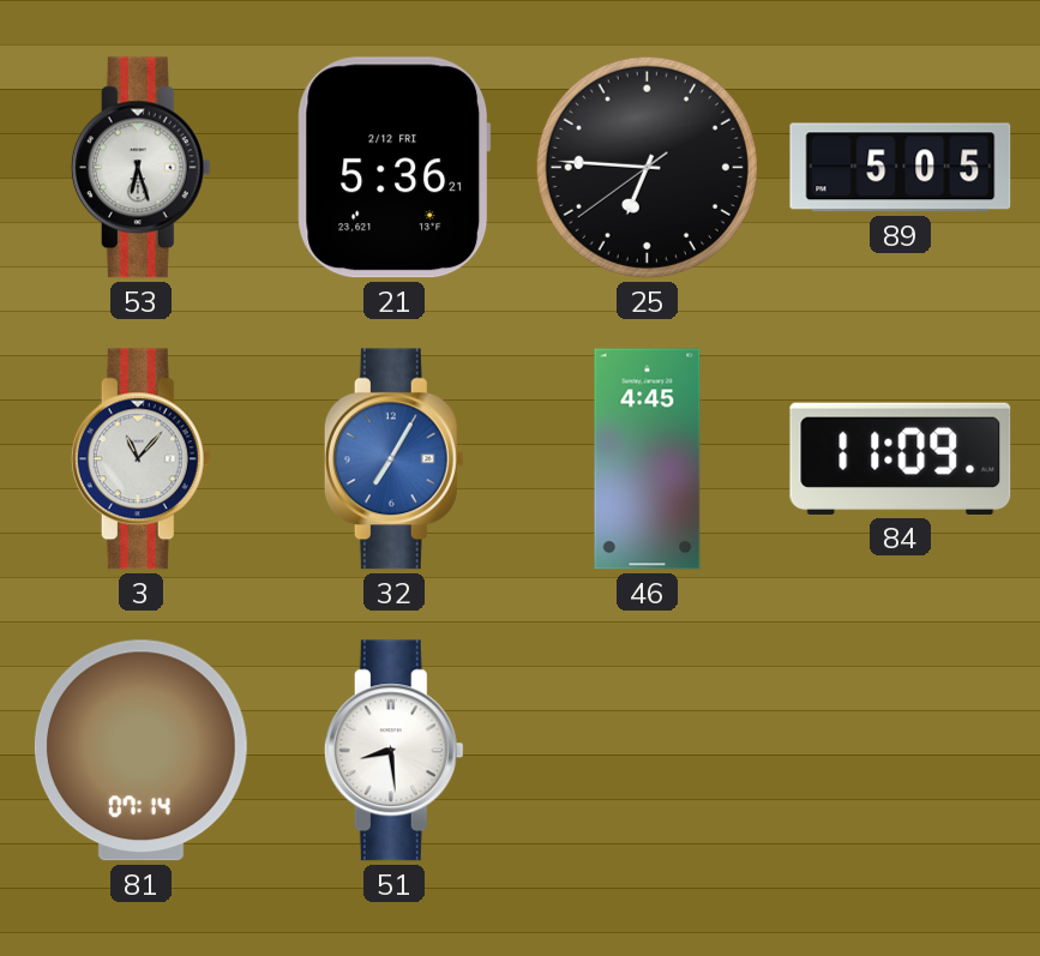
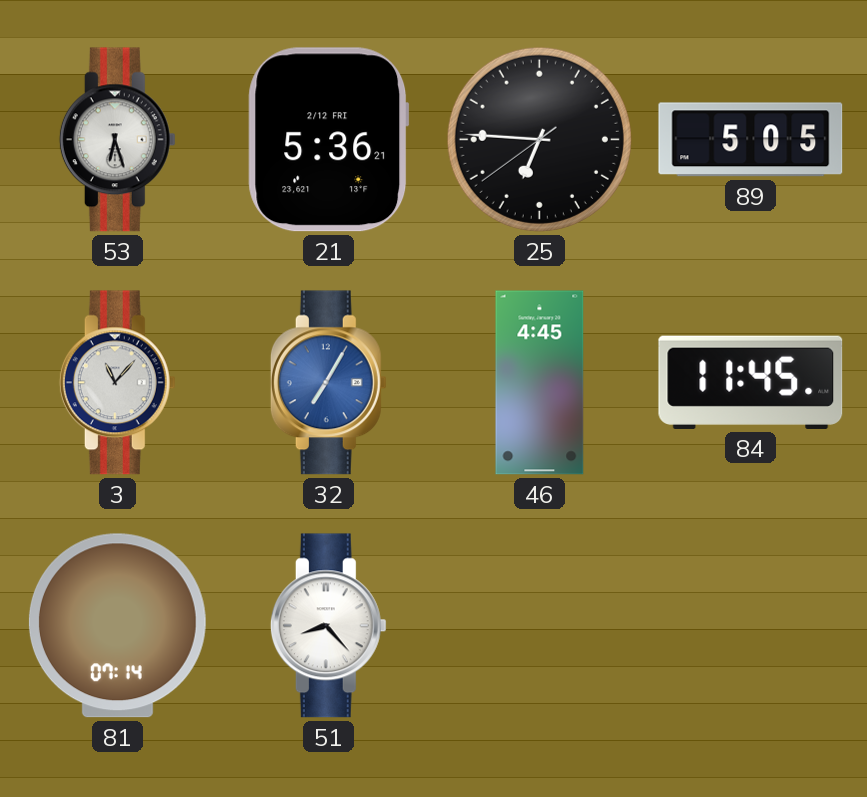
84: 11:09 -> 11:45
51: 8:29 -> 8:23
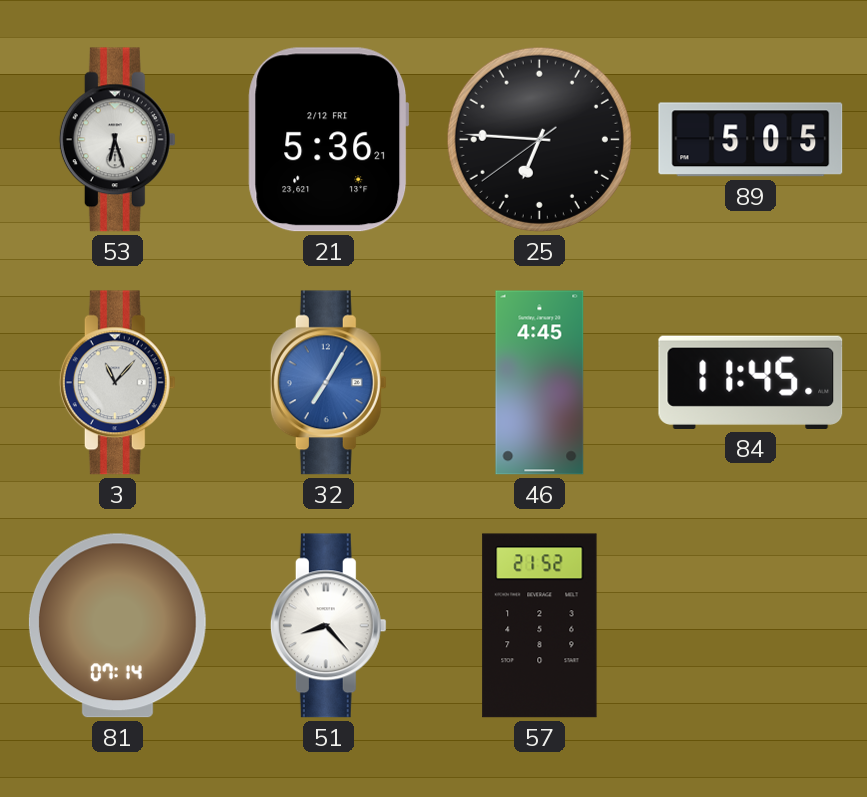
57: none -> 21:52
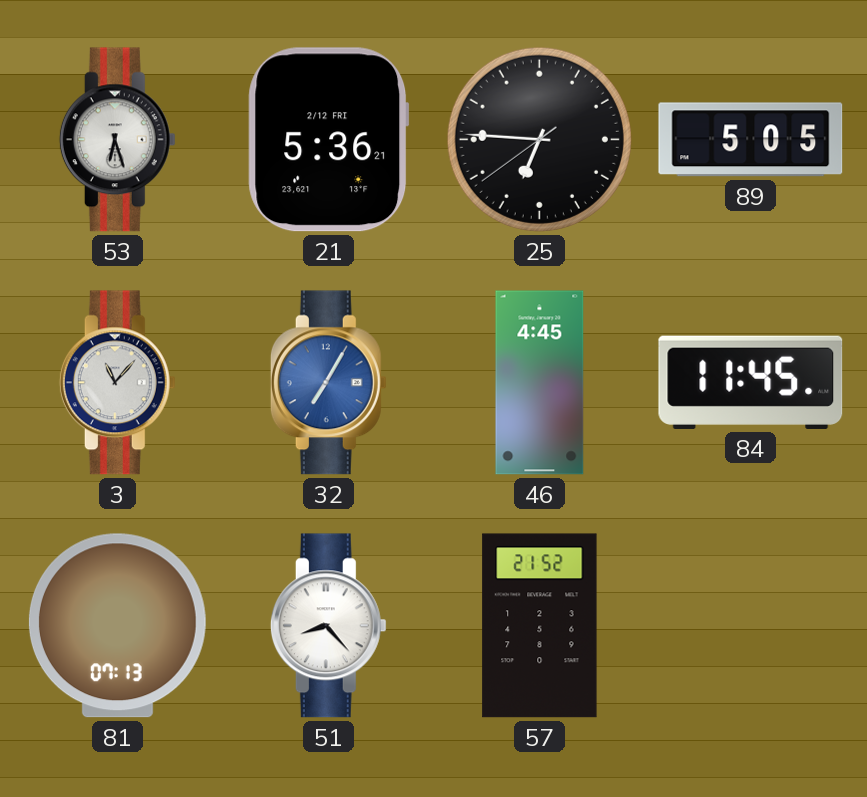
81: 07:14 -> 07:13
